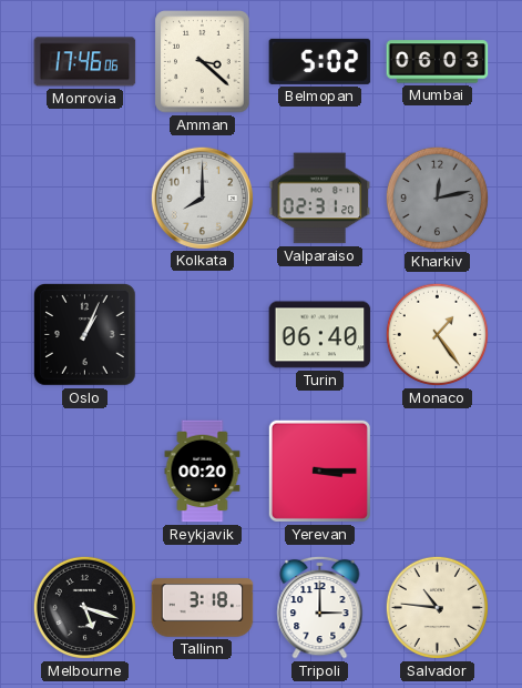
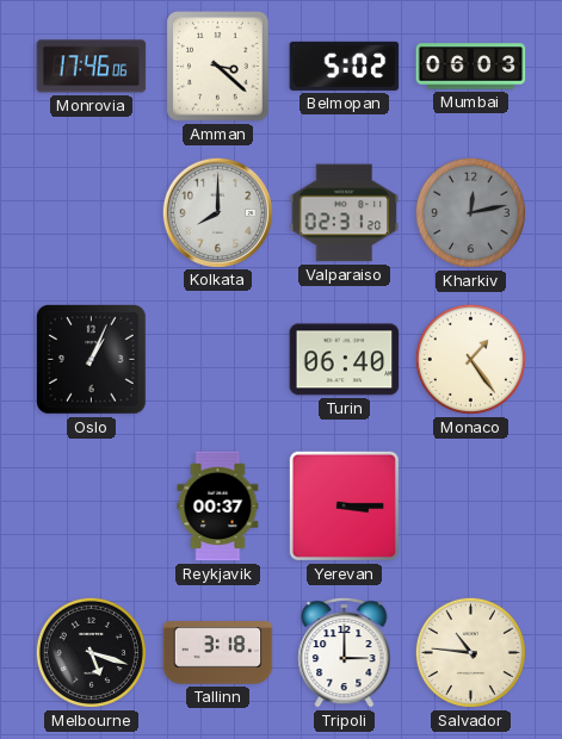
Reykjavik: 00:20 -> 00:37
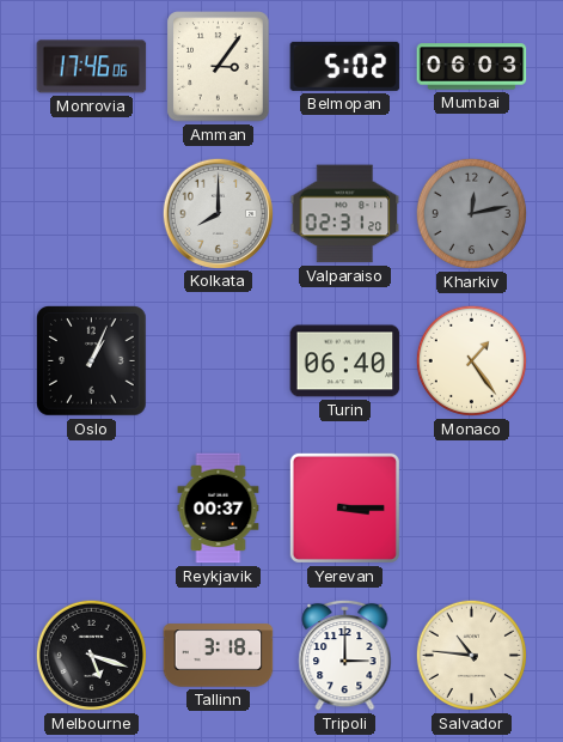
Amman: 3:22 -> 3:06
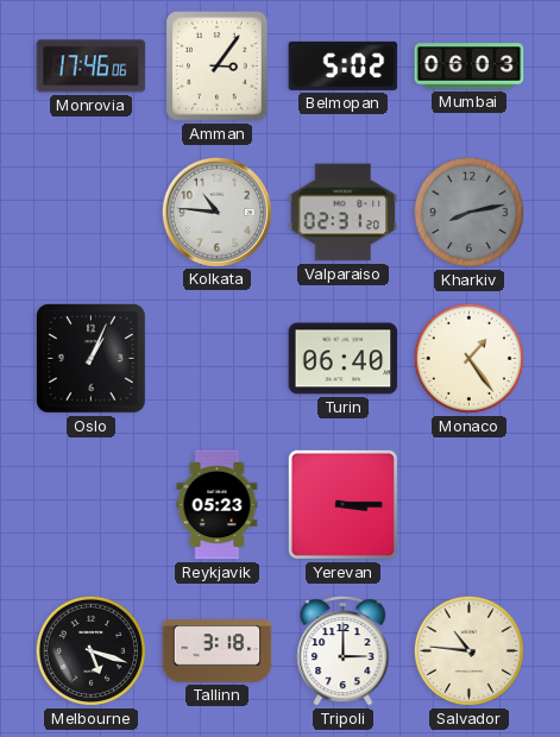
Kolkata: 8:00 -> 10:46
Kharkiv: 12:13 -> 8:13
Reykjavik: 00:37 -> 05:23
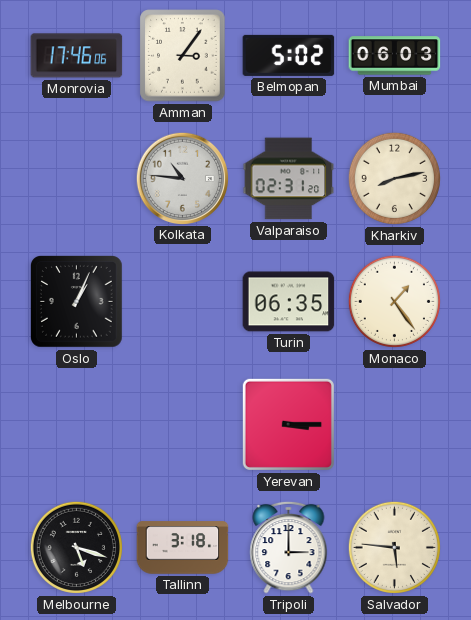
Kharkiv dial: grey -> cream
Turin: 06:40 -> 06:35
Reykjavik: 05:23 -> none
Salvador: 10:46 -> 5:46
